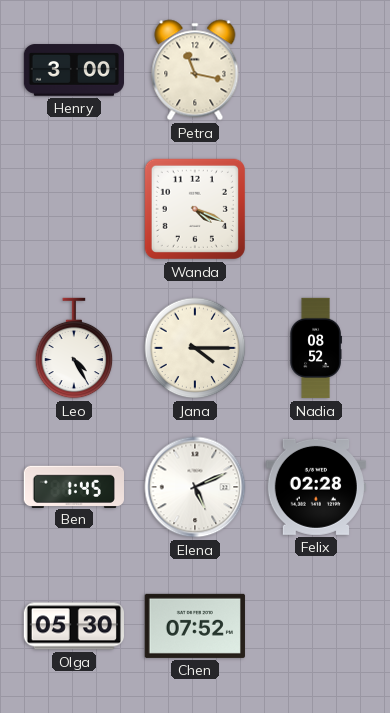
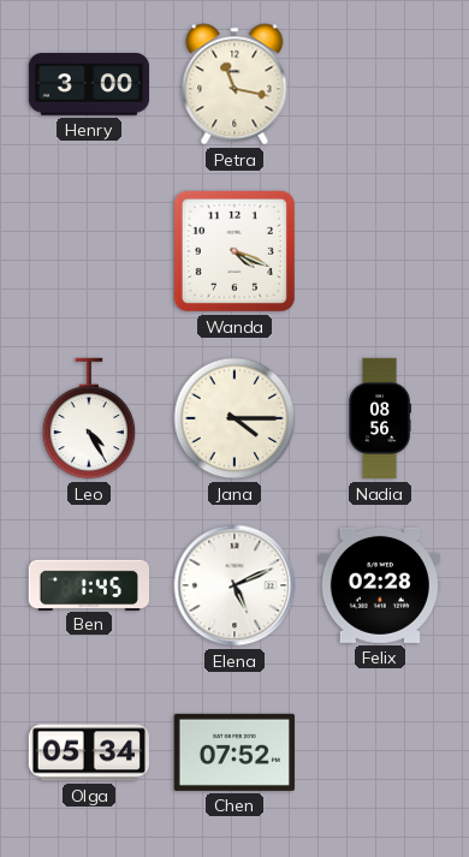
Nadia: 08:52 -> 08:56
Olga: 05:30 -> 05:34
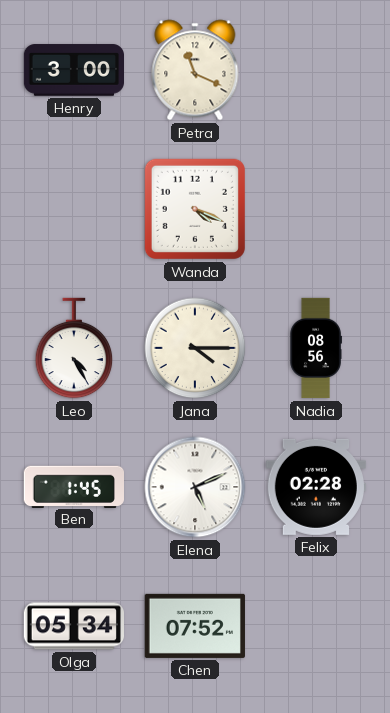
Petra: 11:17 -> 11:19
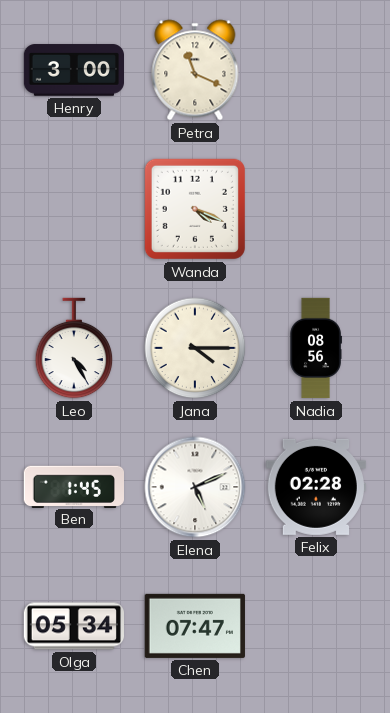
Chen: 07:52 -> 07:47
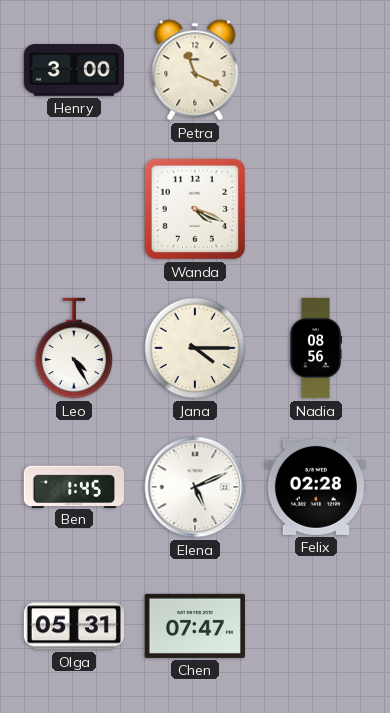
Olga: 05:34 -> 05:31
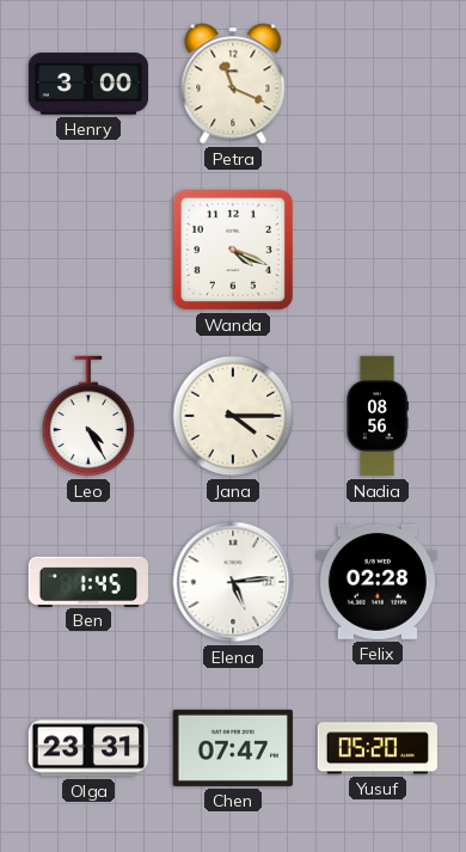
Elena: 5:11 -> 5:14
Olga: 05:31 -> 23:31
Yusuf: none -> 05:20
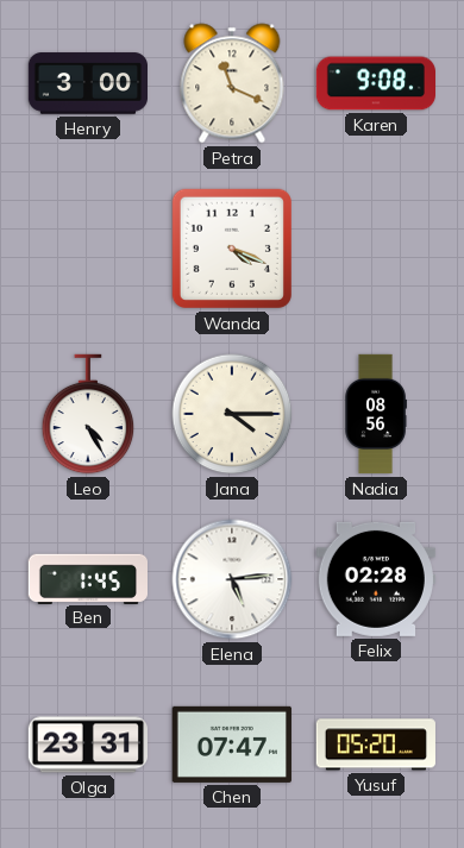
Karen: none -> 9:08
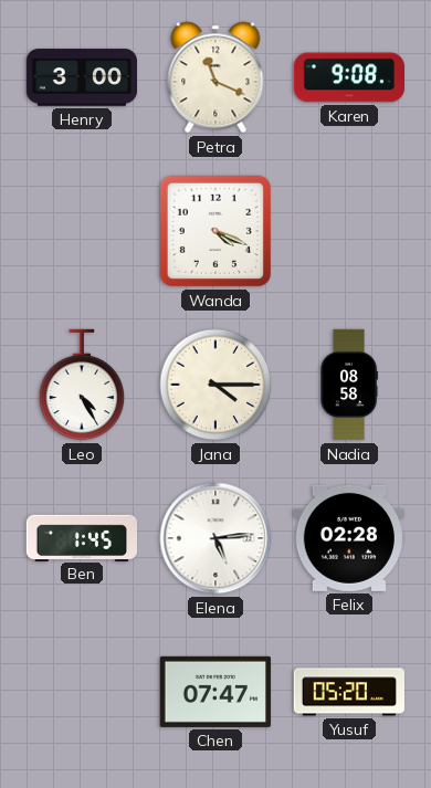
Nadia: 08:56 -> 08:58
Olga: 23:31 -> none
